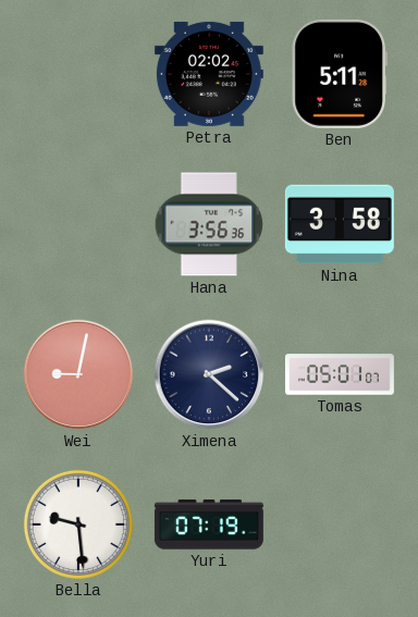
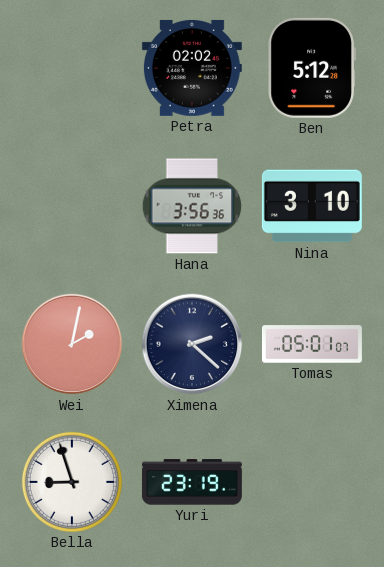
Ben: 5:11 -> 5:12
Nina: 3:58 -> 3:10
Wei: 9:02 -> 2:02
Bella: 9:29 -> 8:57
Yuri: 07:19 -> 23:19
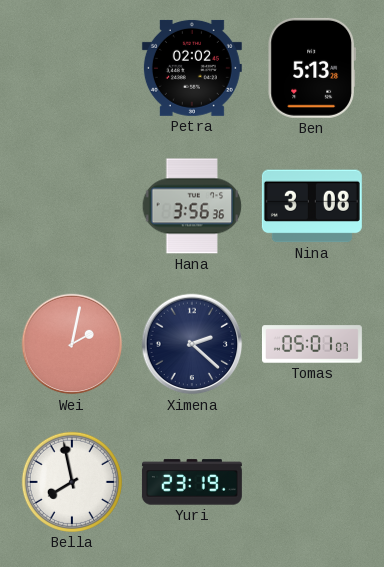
Ben: 5:12 -> 5:13
Nina: 3:10 -> 3:08
Bella: 8:57 -> 7:58
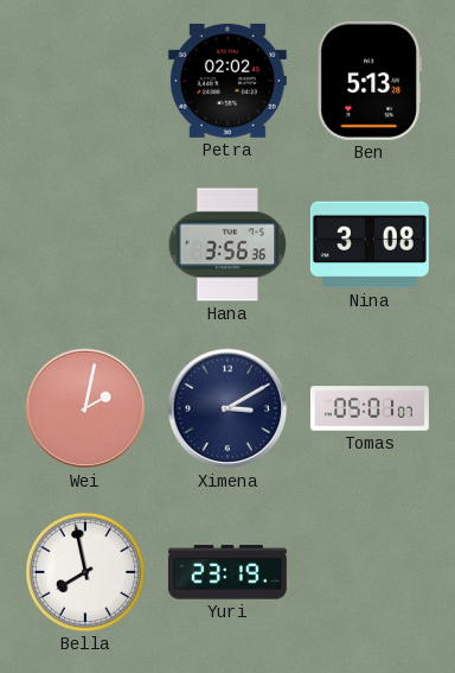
Ximena: 2:22 -> 3:10
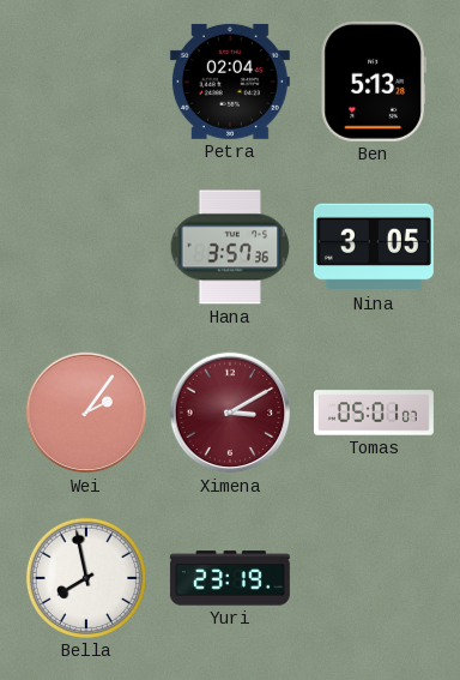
Petra: 02:02 -> 02:04
Hana: 3:56 -> 3:57
Nina: 3:08 -> 3:05
Wei: 2:02 -> 2:06
Ximena dial: navy -> burgundy
